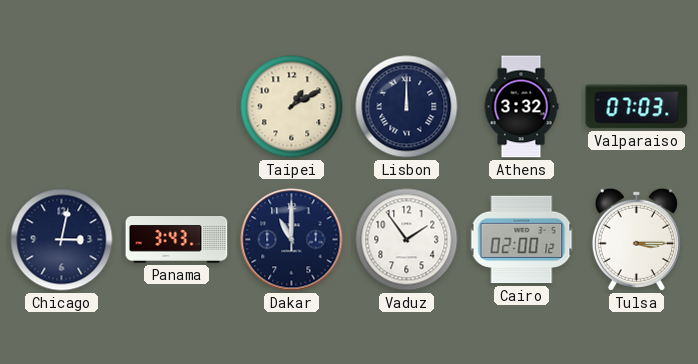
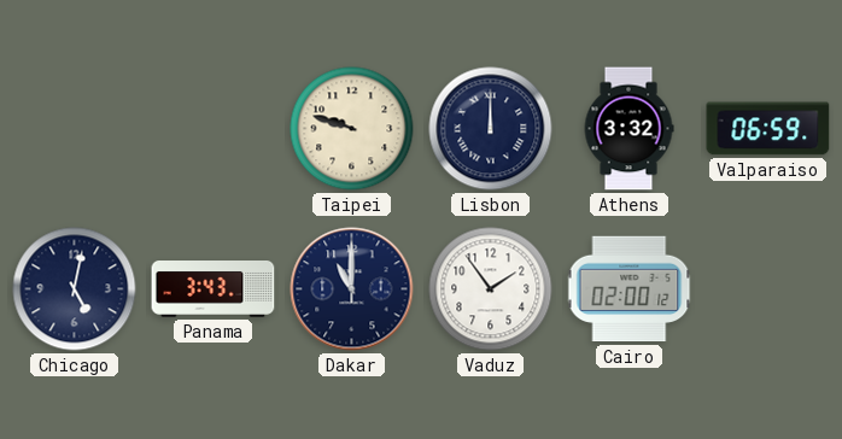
Taipei: 1:10 -> 9:48
Valparaiso: 07:03 -> 06:59
Chicago: 3:02 -> 5:02
Tulsa: 3:15 -> none
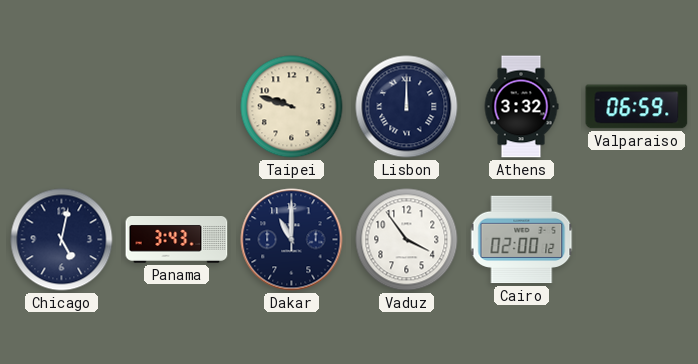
Vaduz: 1:54 -> 3:54
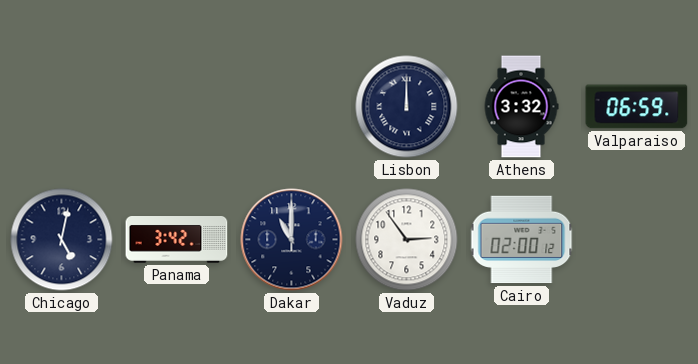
Taipei: 9:48 -> none
Panama: 3:43 -> 3:42
Vaduz: 3:54 -> 2:54
